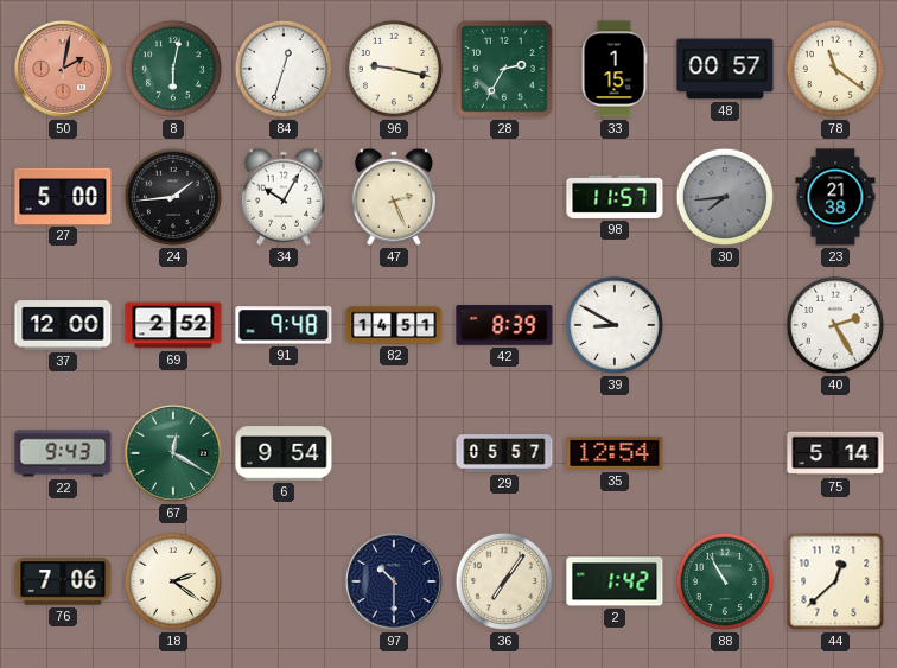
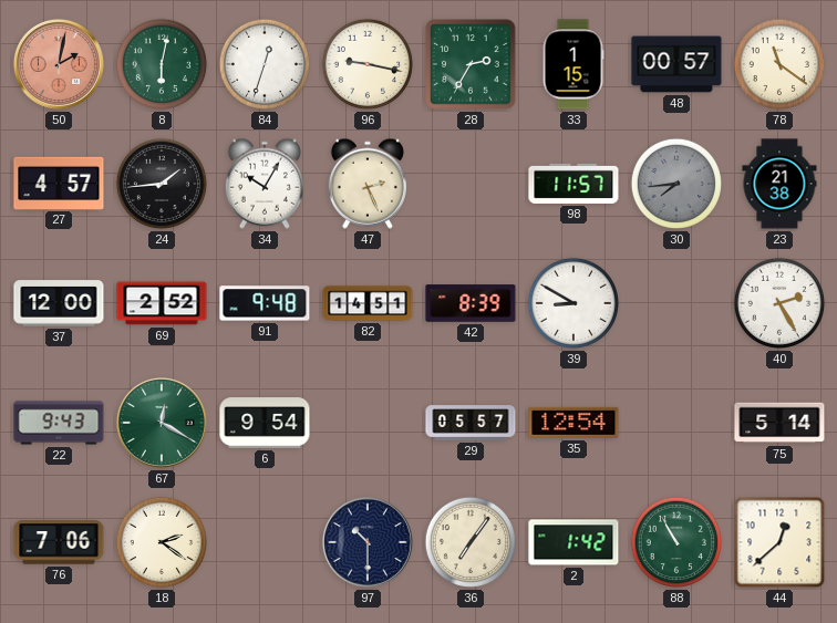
27: 5:00 -> 4:57
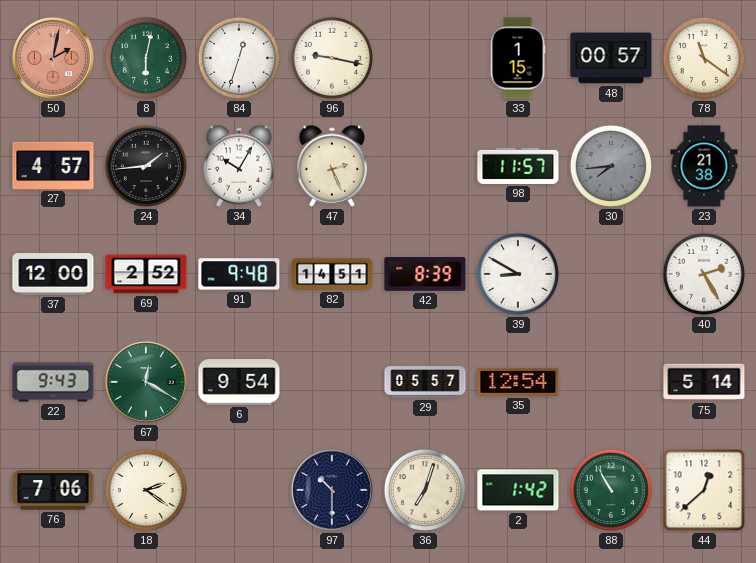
28: 2:35 -> none
36: 7:06 -> 7:03
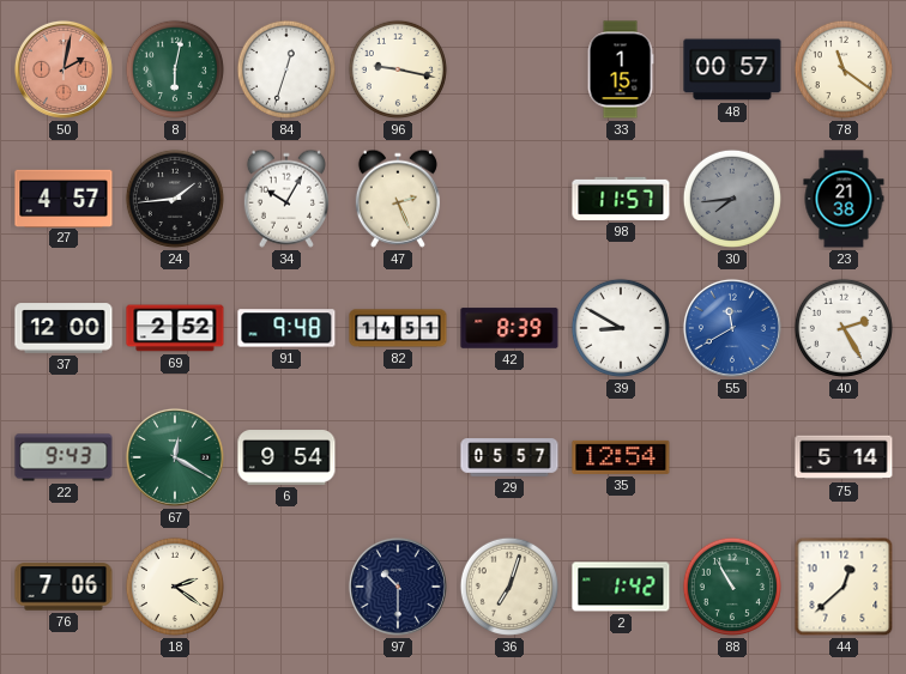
55: none -> 11:40
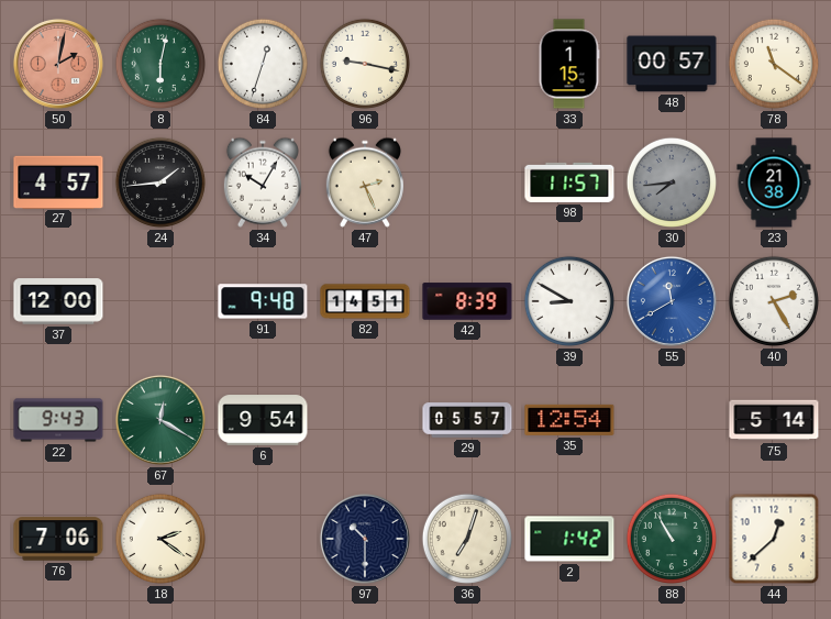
69: 2:52 -> none
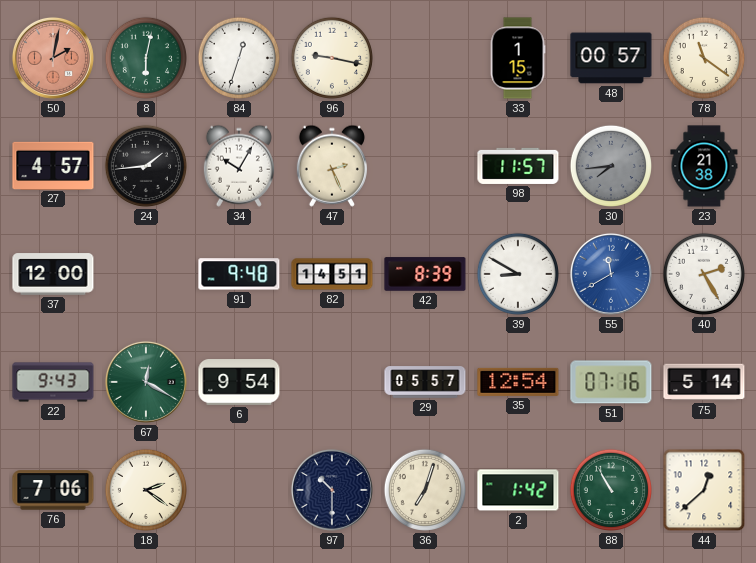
51: none -> 07:16
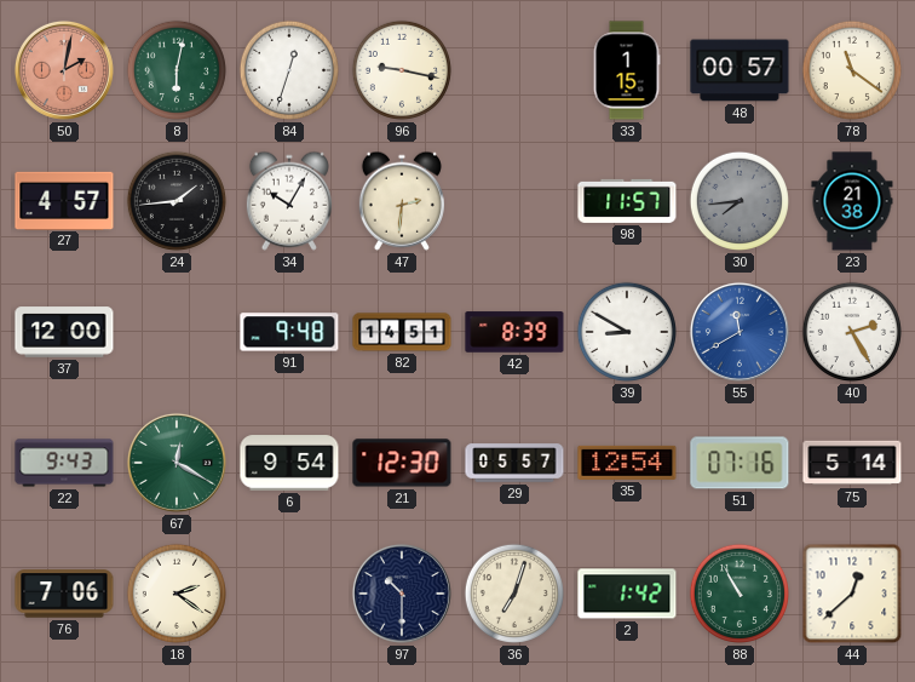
47: 2:26 -> 2:31
21: none -> 12:30
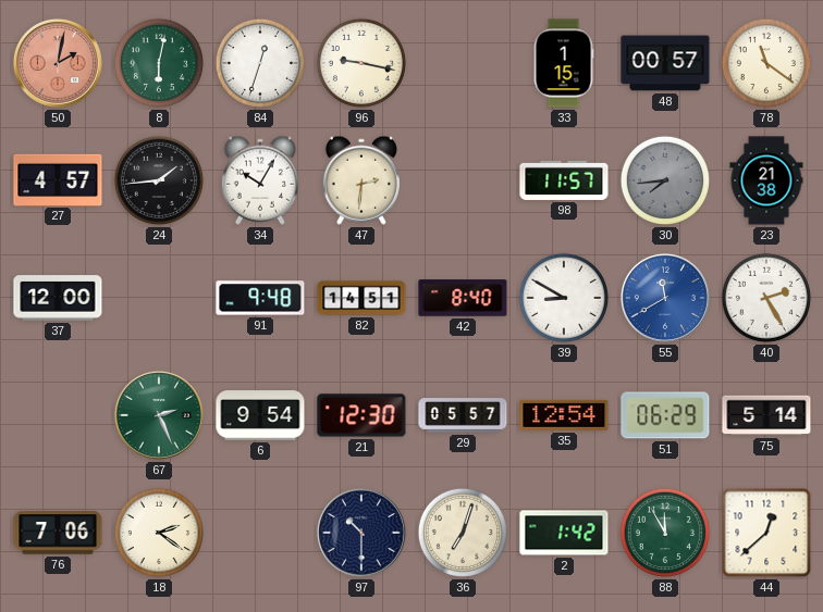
42: 8:39 -> 8:40
22: 9:43 -> none
67: 12:20 -> 2:26
51: 07:16 -> 06:29
88: 10:55 -> 11:55
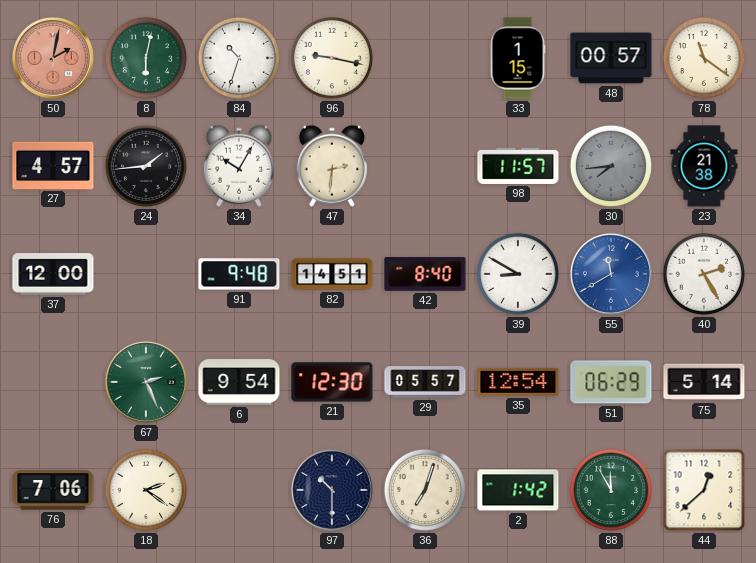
84: 12:33 -> 10:33
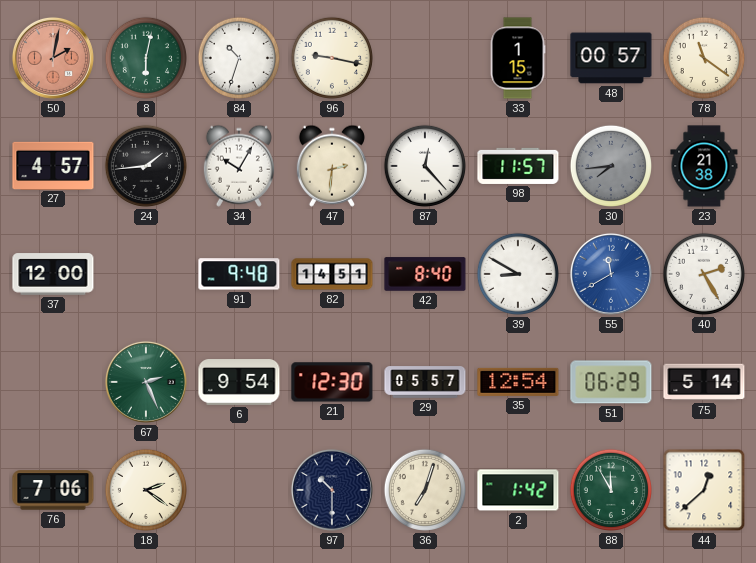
87: none -> 12:23
